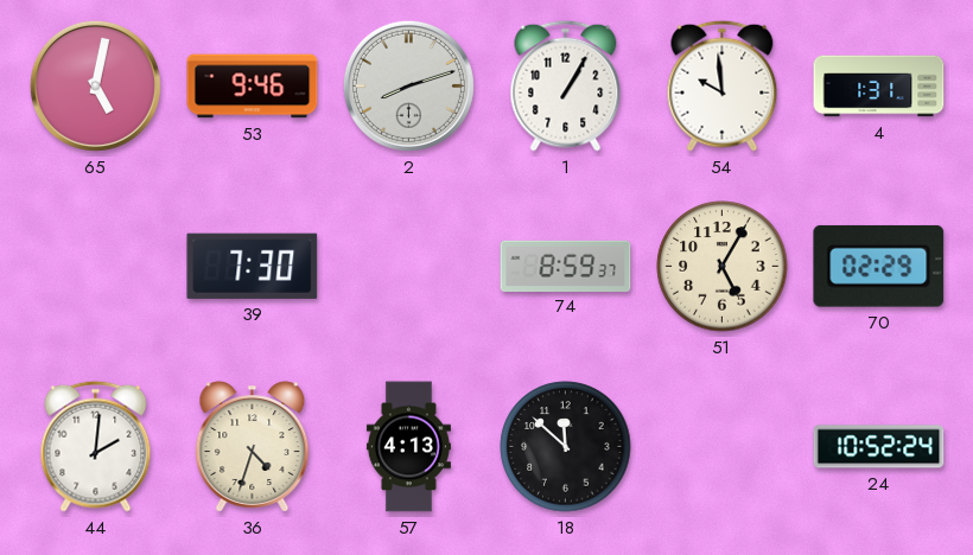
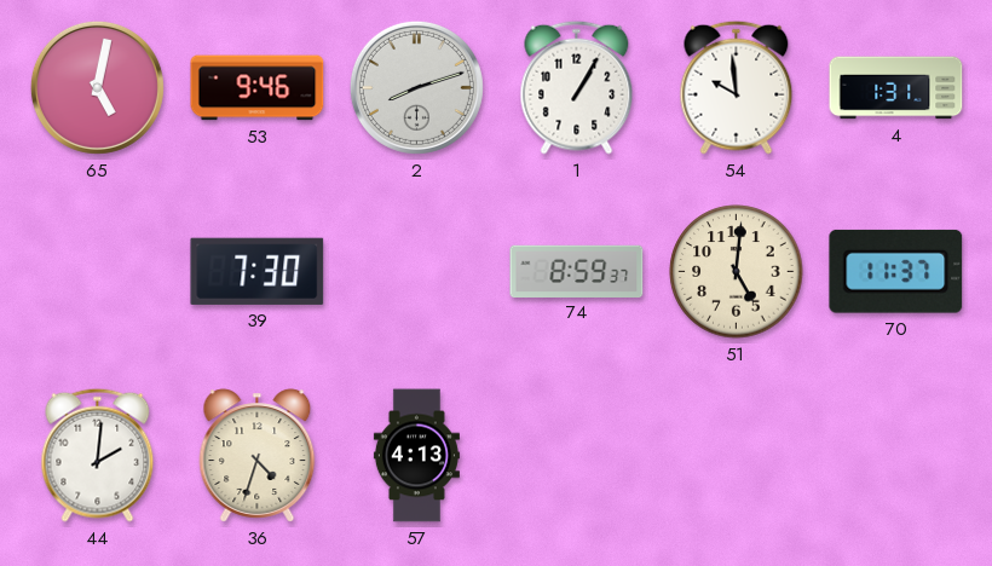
51: 5:05 -> 5:01
70: 02:29 -> 11:37
18: 11:52 -> none
24: 10:52 -> none
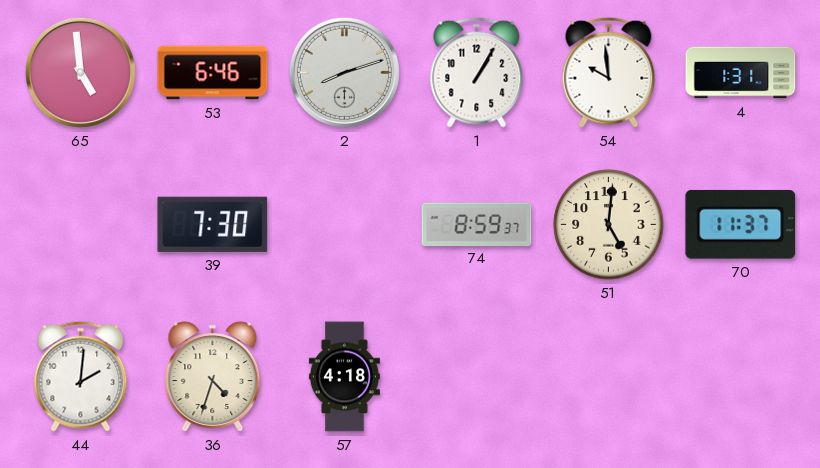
65: 5:02 -> 4:59
53: 9:46 -> 6:46
57: 4:13 -> 4:18
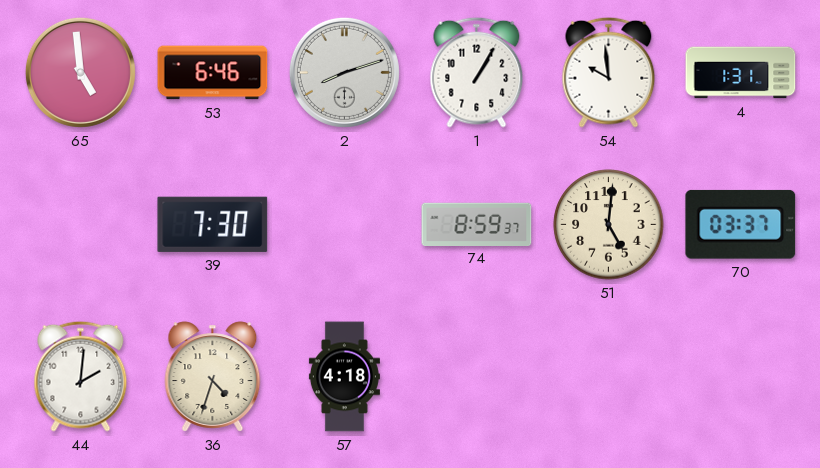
70: 11:37 -> 03:37
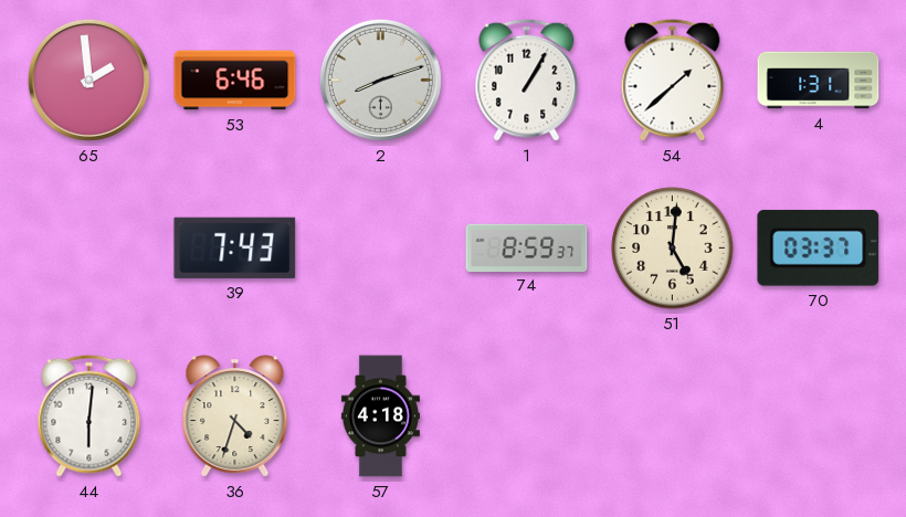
65: 4:59 -> 1:59
54: 9:59 -> 1:38
39: 7:30 -> 7:43
44: 2:01 -> 6:01
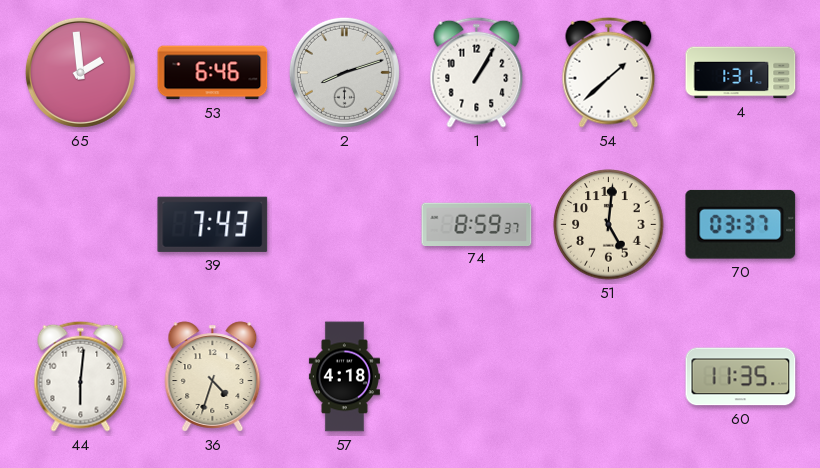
60: none -> 11:35
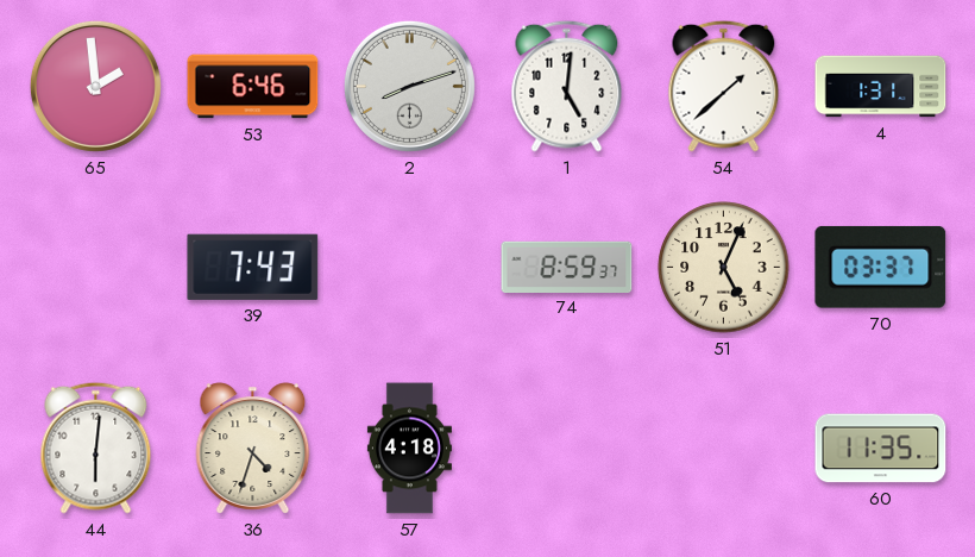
1: 1:05 -> 5:01
51: 5:01 -> 5:04
